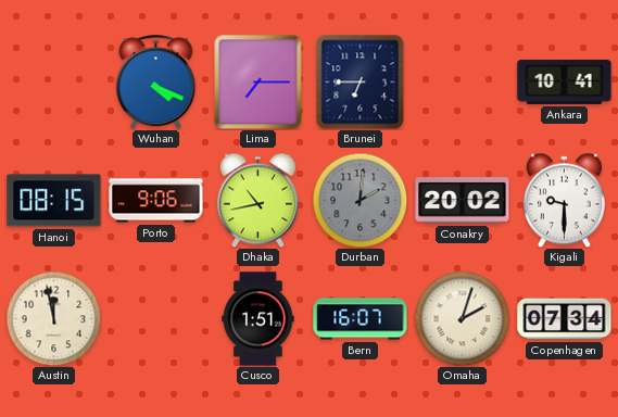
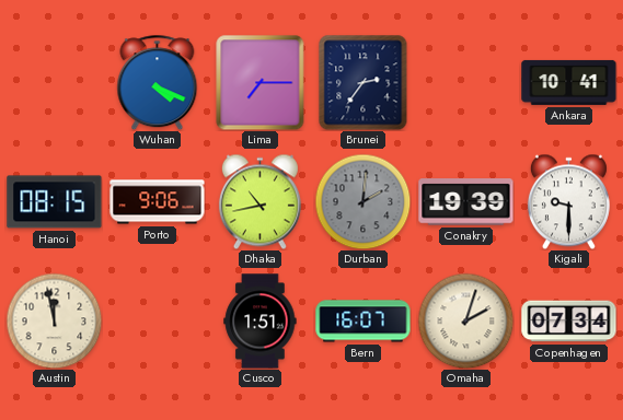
Brunei: 6:45 -> 2:36
Conakry: 20:02 -> 19:39
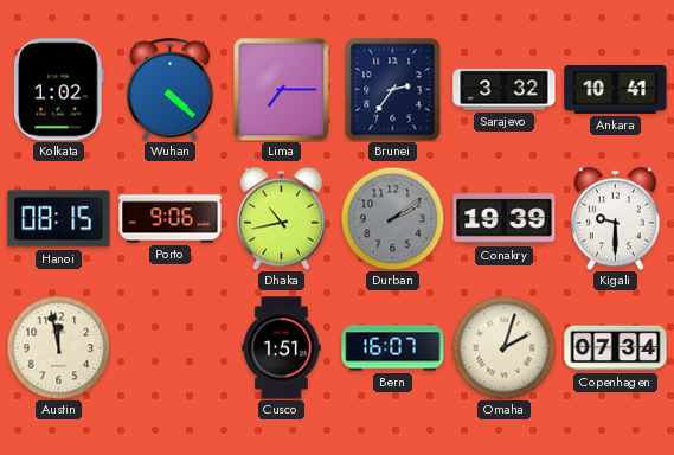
Kolkata: none -> 1:02
Wuhan: 4:19 -> 4:22
Sarajevo: none -> 3:32
Durban: 2:01 -> 2:09
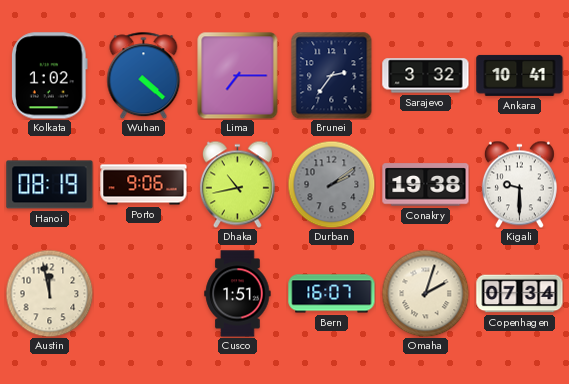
Hanoi: 08:15 -> 08:19
Conakry: 19:39 -> 19:38
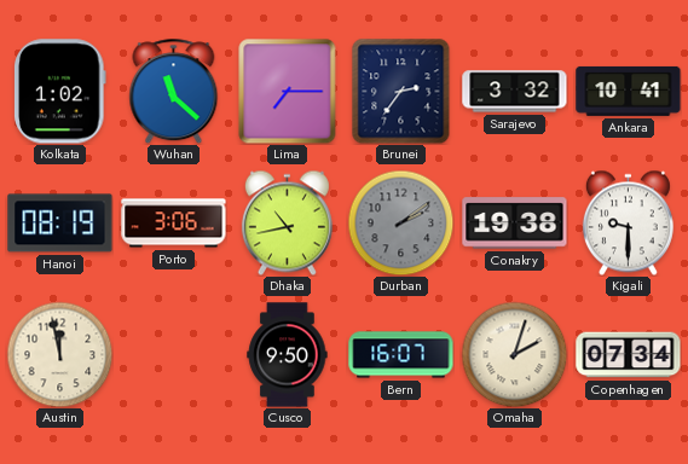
Wuhan: 4:22 -> 11:22
Porto: 9:06 -> 3:06
Cusco: 1:51 -> 9:50
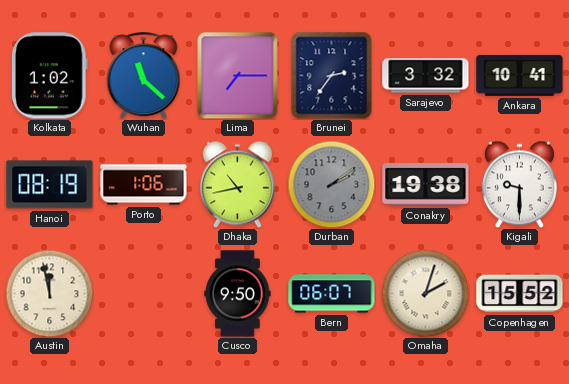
Porto: 3:06 -> 1:06
Bern: 16:07 -> 06:07
Copenhagen: 07:34 -> 15:52
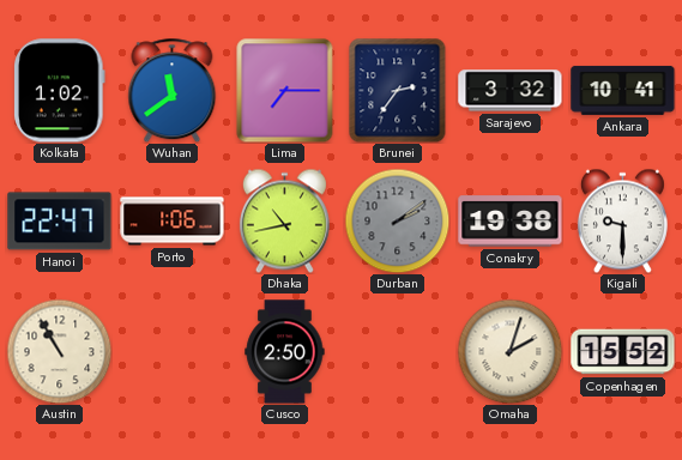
Wuhan: 11:22 -> 11:39
Hanoi: 08:19 -> 22:47
Austin: 11:58 -> 10:55
Cusco: 9:50 -> 2:50
Bern: 06:07 -> none
